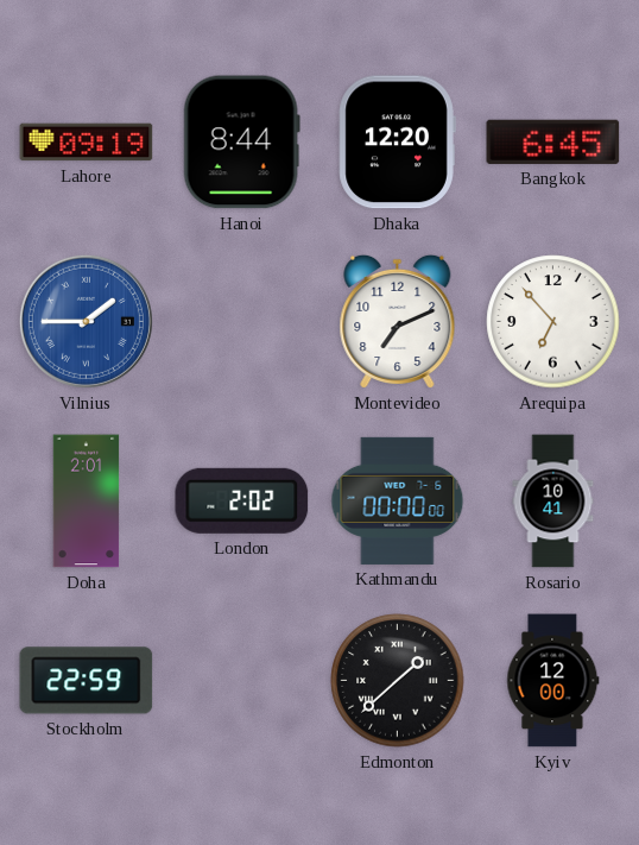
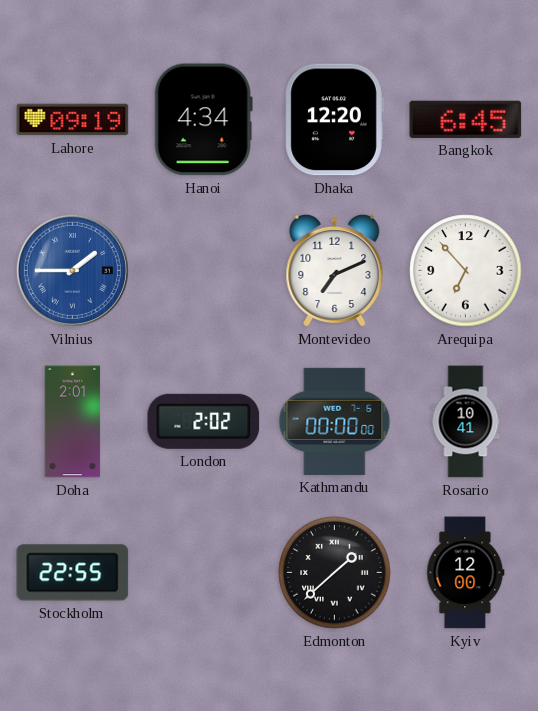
Hanoi: 8:44 -> 4:34
Stockholm: 22:59 -> 22:55
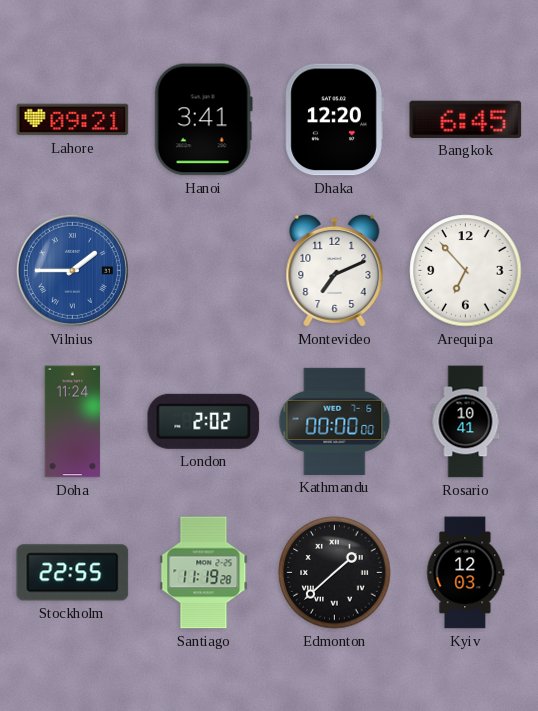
Lahore: 09:19 -> 09:21
Hanoi: 4:34 -> 3:41
Doha: 2:01 -> 11:24
Santiago: none -> 11:19
Kyiv: 12:00 -> 12:03
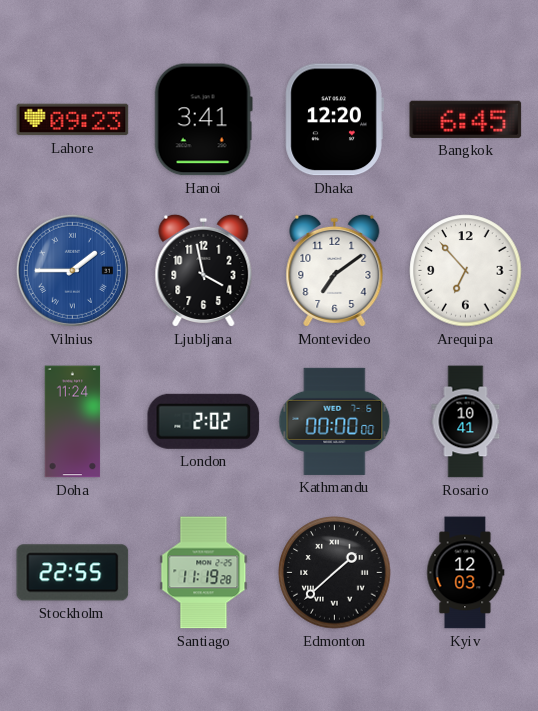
Lahore: 09:21 -> 09:23
Ljubljana: none -> 3:58
Montevideo: 7:11 -> 7:09
